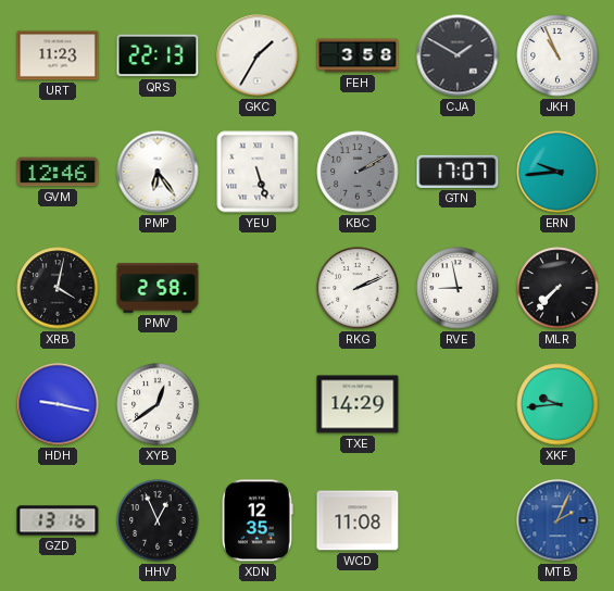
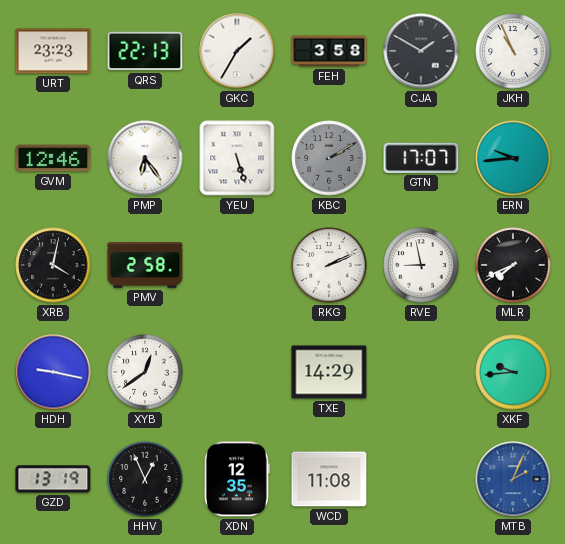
URT: 11:23 -> 23:23
MLR: 7:37 -> 7:41
GZD: 13:16 -> 13:19
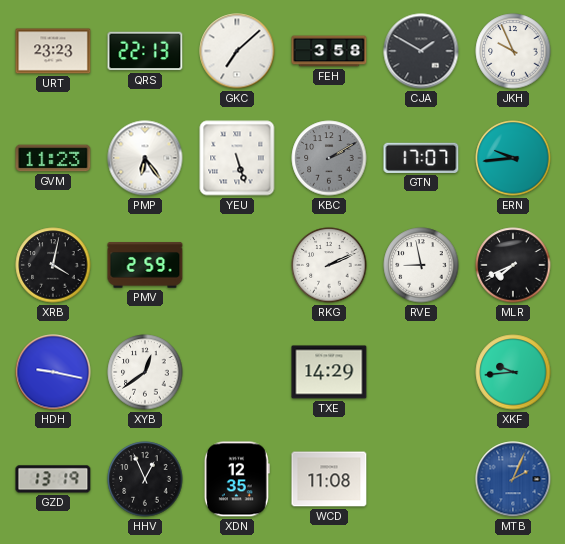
GKC: 1:35 -> 7:08
JKH: 10:56 -> 9:56
GVM: 12:46 -> 11:23
PMV: 2:58 -> 2:59
